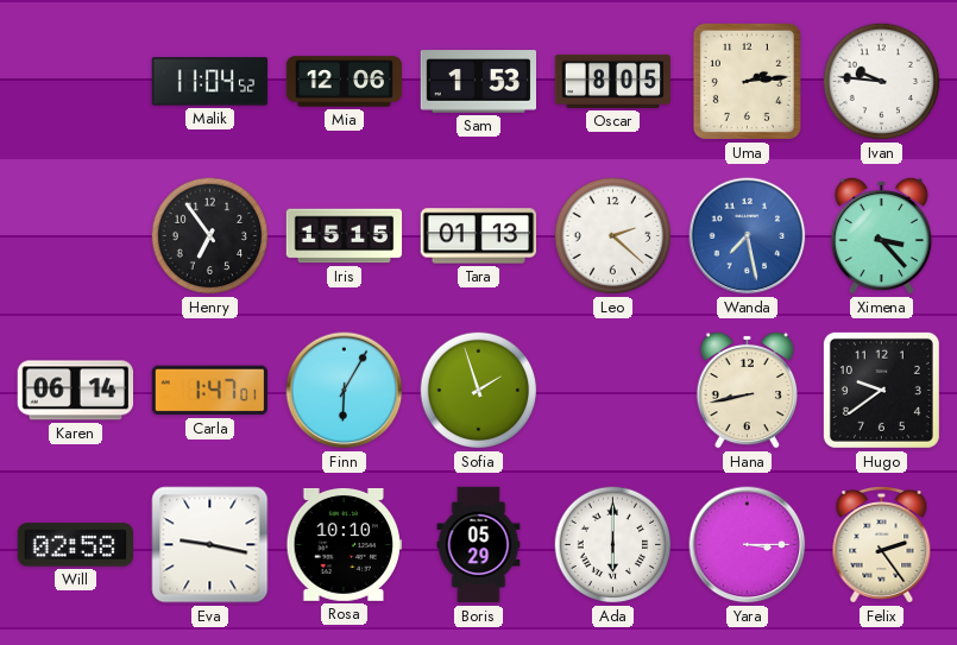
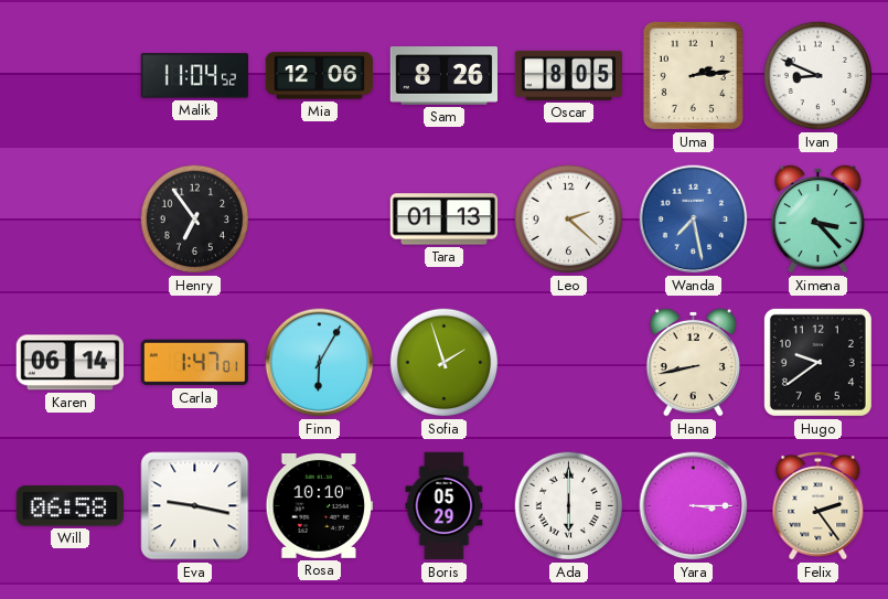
Sam: 1:53 -> 8:26
Ivan: 9:46 -> 8:49
Iris: 15:15 -> none
Will: 02:58 -> 06:58
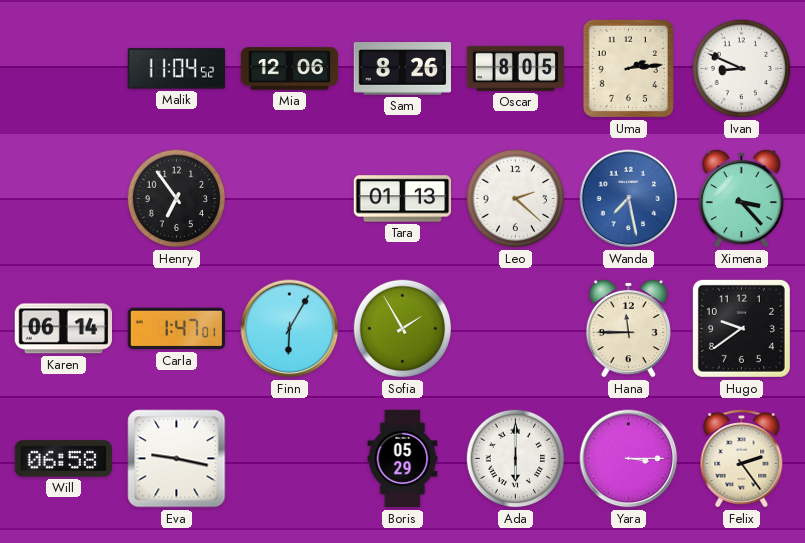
Sofia: 1:57 -> 1:55
Hana: 8:43 -> 11:45
Rosa: 10:10 -> none
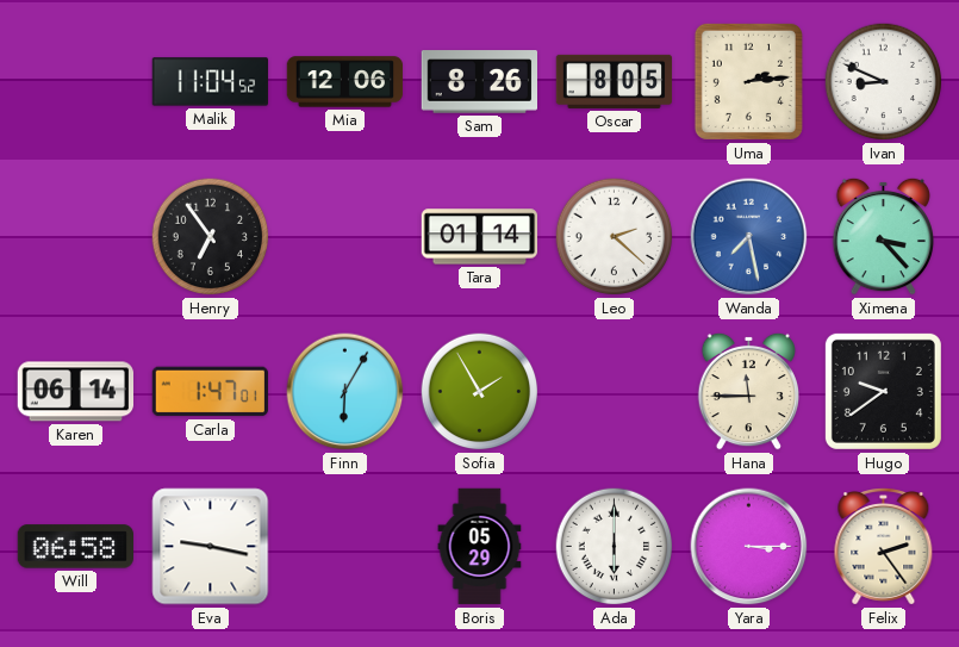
Tara: 01:13 -> 01:14
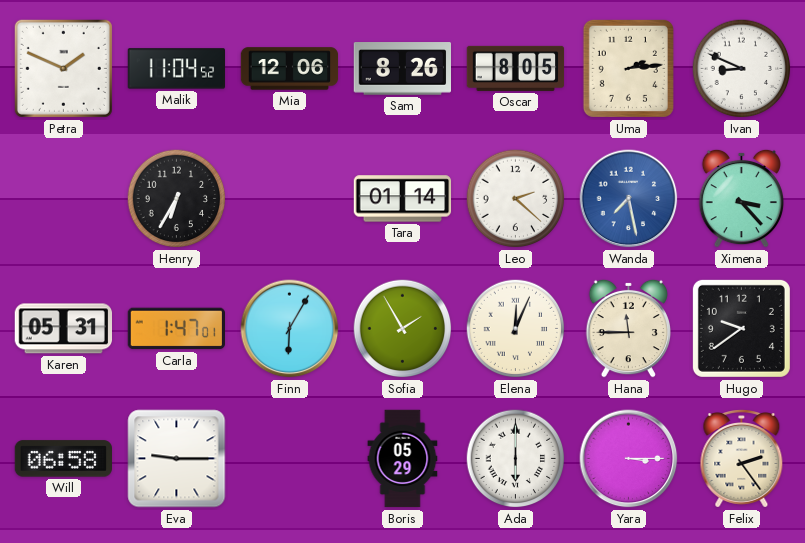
Petra: none -> 1:49
Henry: 6:54 -> 6:35
Karen: 06:14 -> 05:31
Elena: none -> 12:04
Eva: 9:17 -> 9:15
